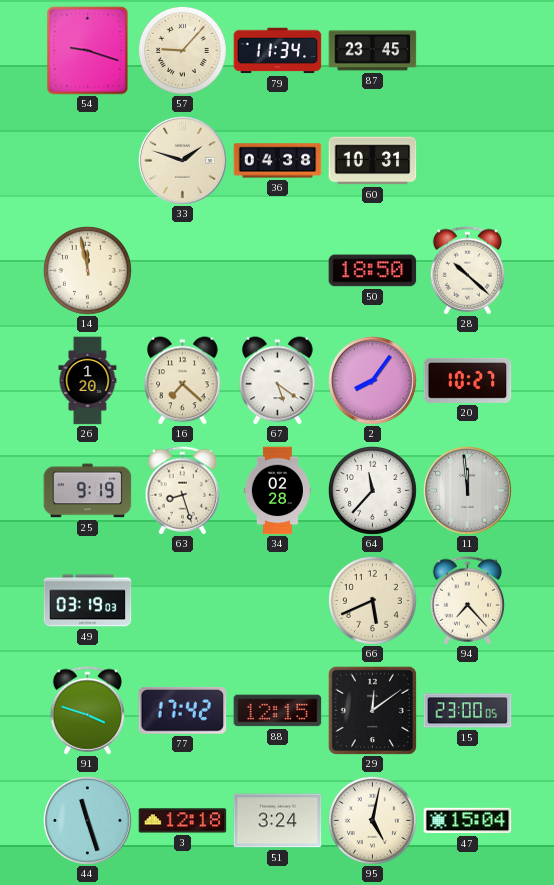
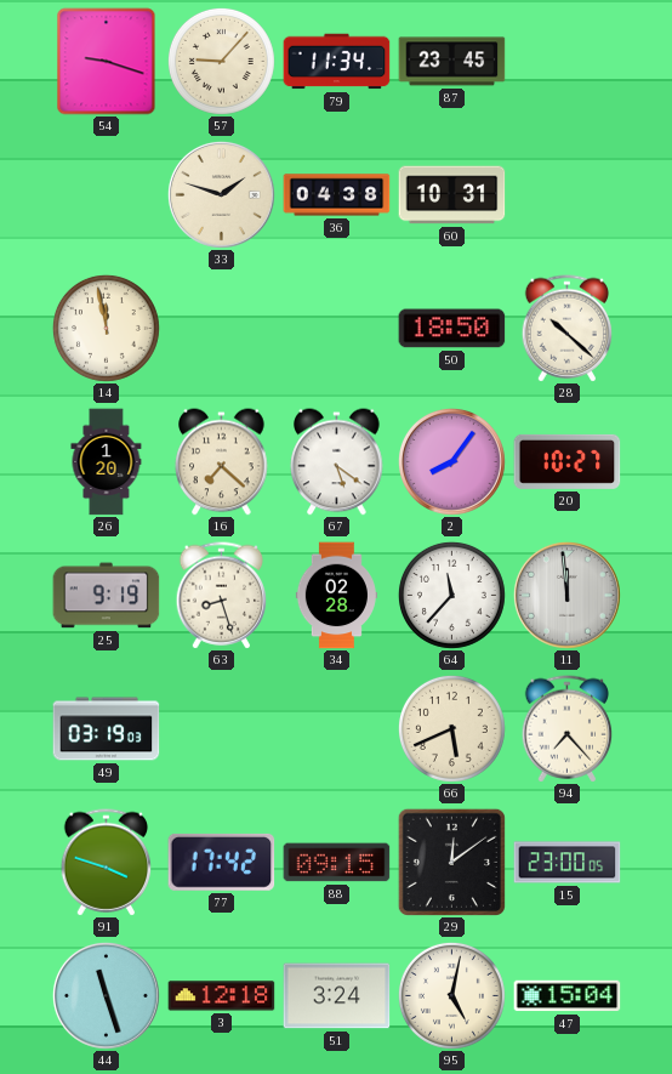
88: 12:15 -> 09:15
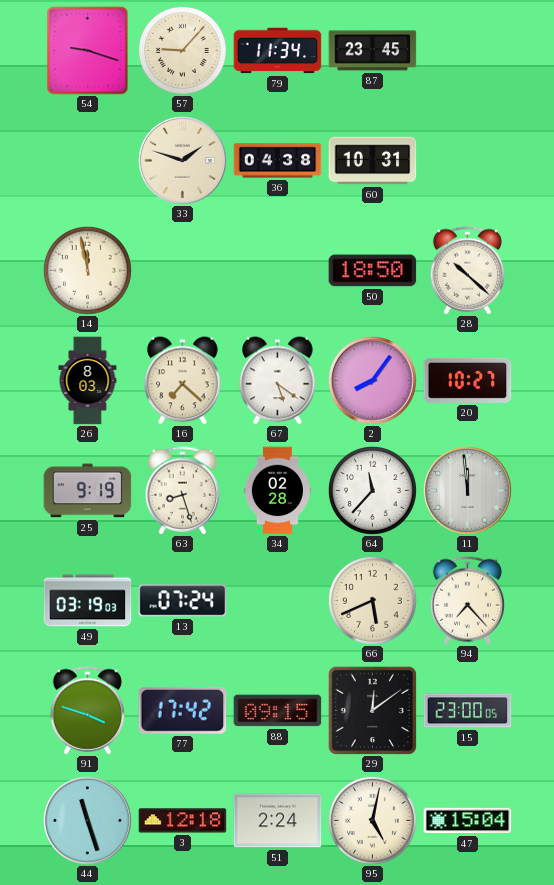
26: 1:20 -> 8:03
13: none -> 07:24
51: 3:24 -> 2:24
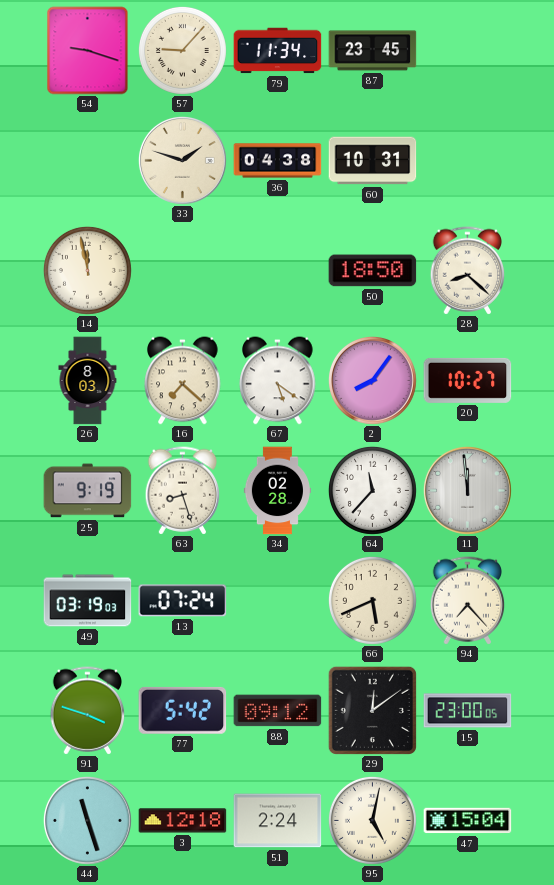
28: 10:22 -> 8:22
77: 17:42 -> 5:42
88: 09:15 -> 09:12
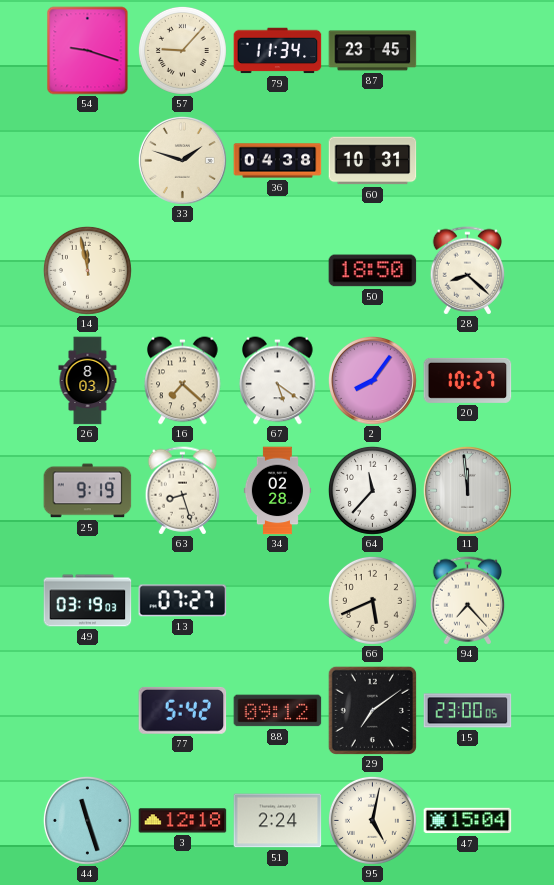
13: 07:24 -> 07:27
91: 3:48 -> none
29: 12:09 -> 7:09
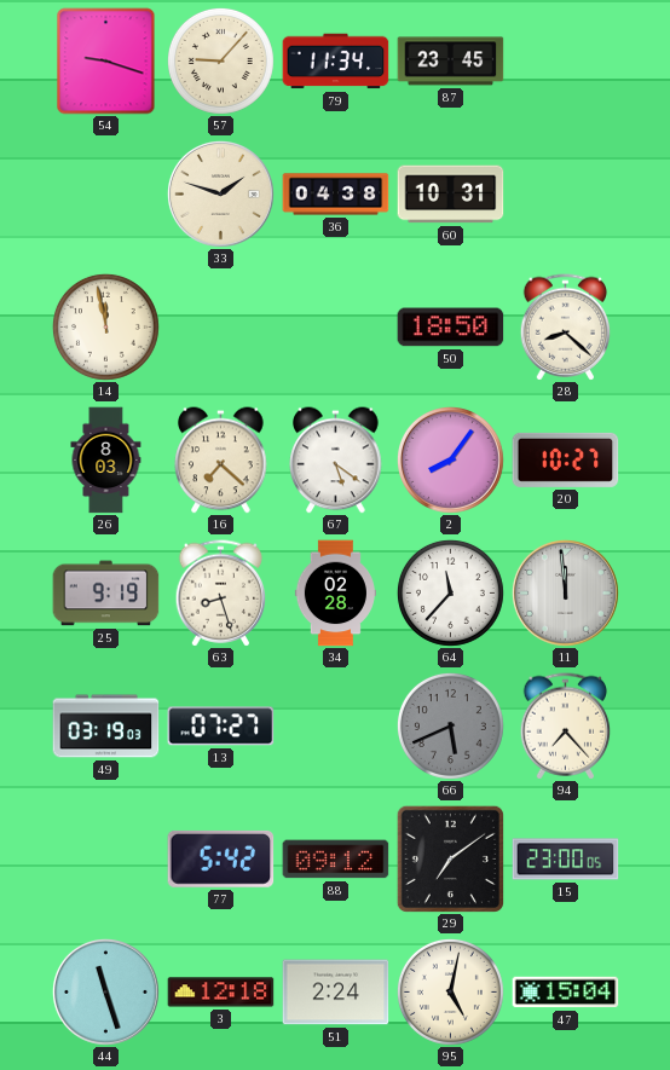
66 dial: cream -> grey
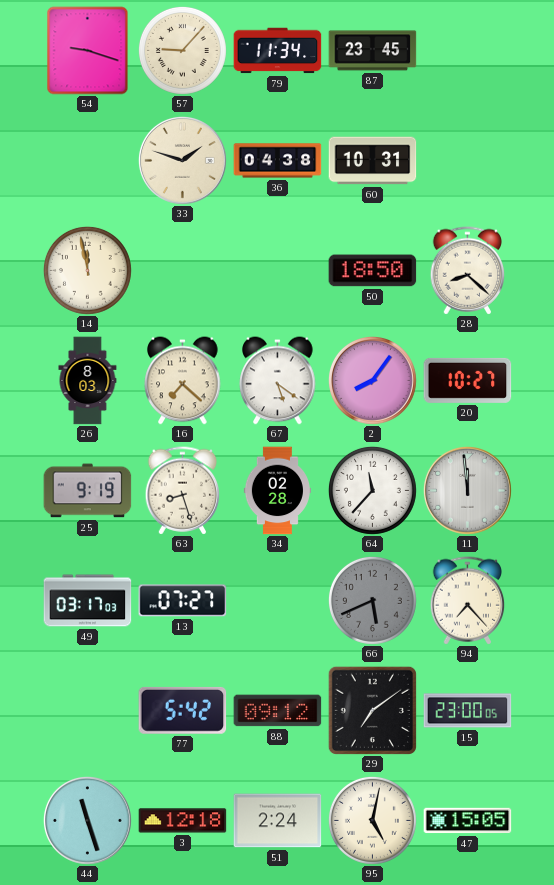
49: 03:19 -> 03:17
47: 15:04 -> 15:05
